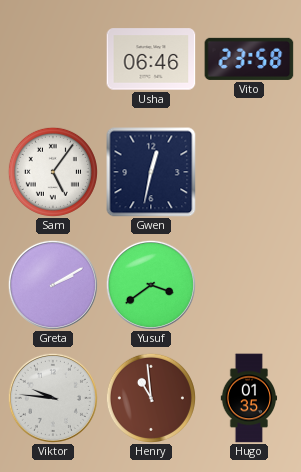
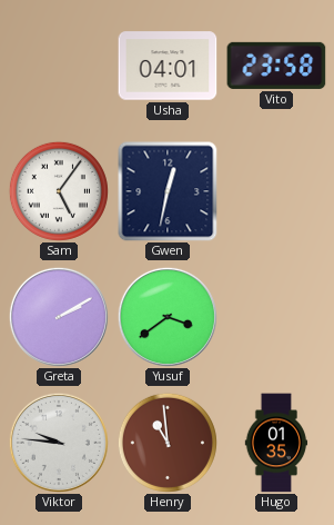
Usha: 06:46 -> 04:01
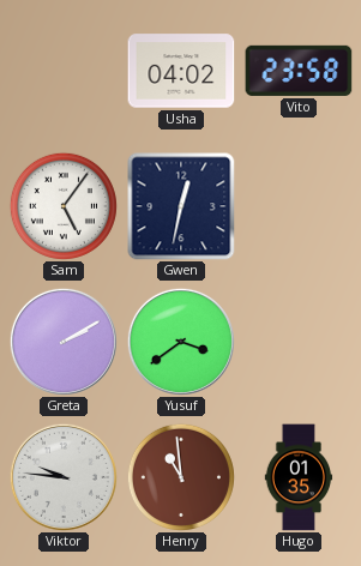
Usha: 04:01 -> 04:02
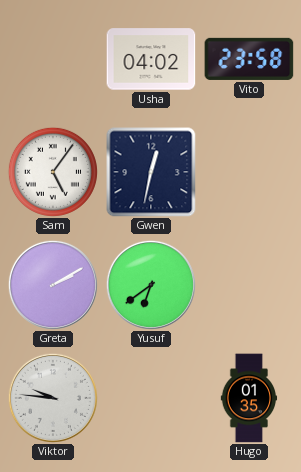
Yusuf: 3:39 -> 6:39
Henry: 10:59 -> none
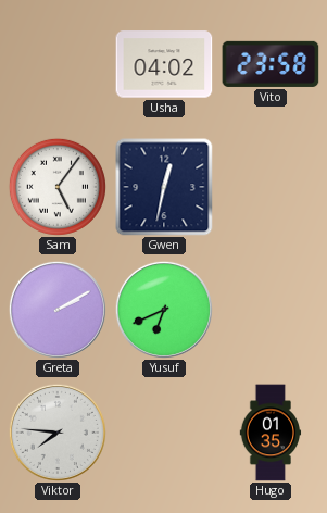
Yusuf: 6:39 -> 6:41
Viktor: 9:46 -> 7:46
